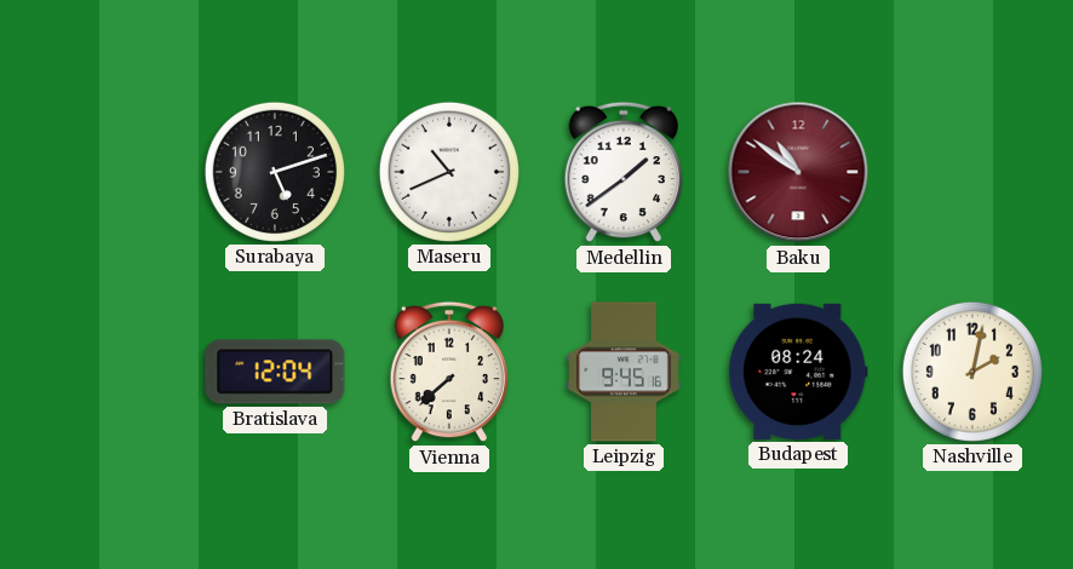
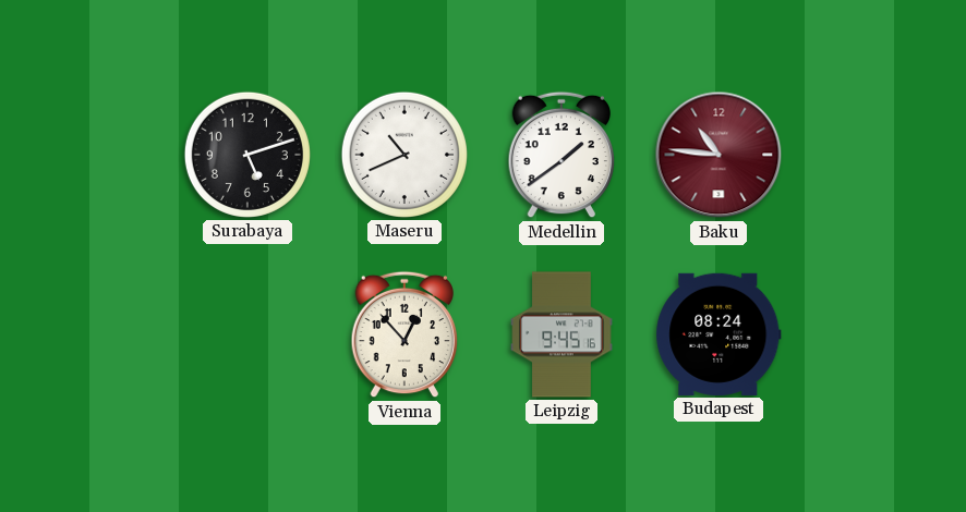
Baku: 10:51 -> 10:46
Bratislava: 12:04 -> none
Vienna: 7:38 -> 12:53
Nashville: 2:02 -> none
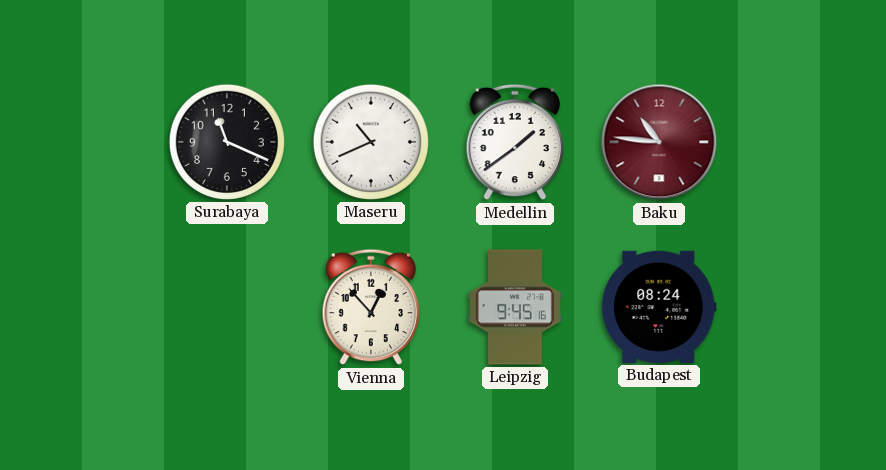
Surabaya: 5:12 -> 11:19
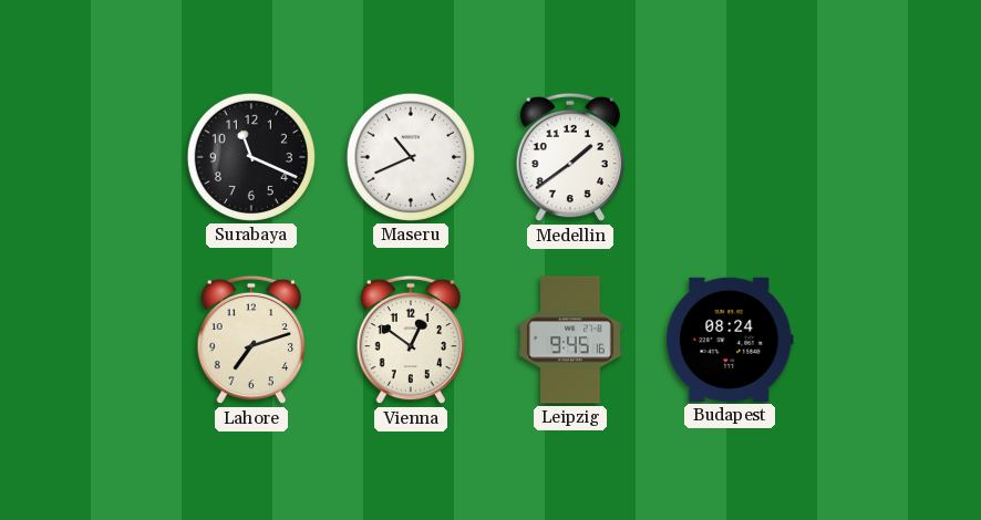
Baku: 10:46 -> none
Lahore: none -> 7:12
Vienna: 12:53 -> 12:51
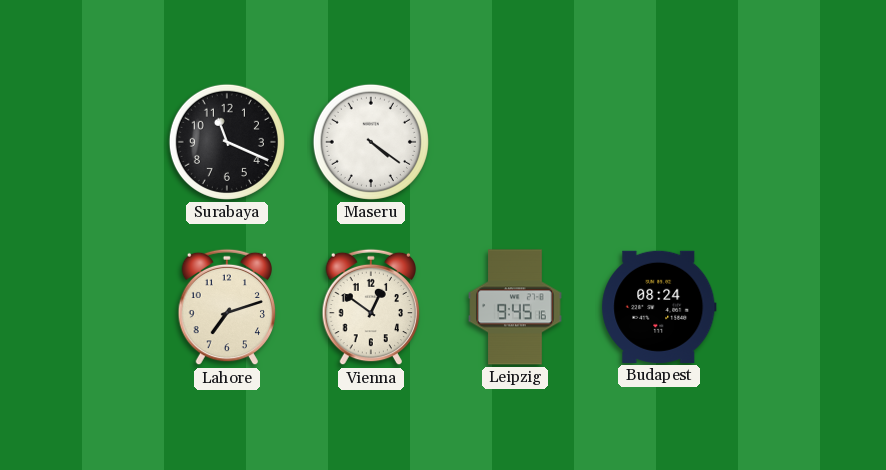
Maseru: 10:41 -> 4:21
Medellin: 1:39 -> none
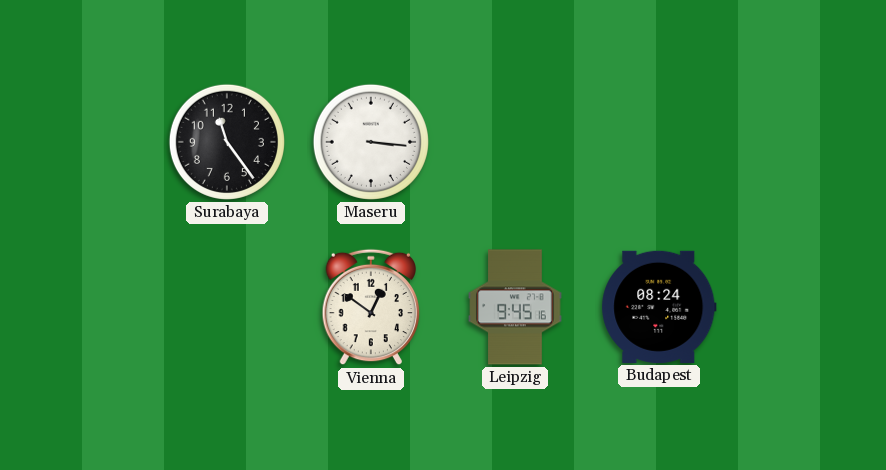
Surabaya: 11:19 -> 11:24
Maseru: 4:21 -> 3:16
Lahore: 7:12 -> none
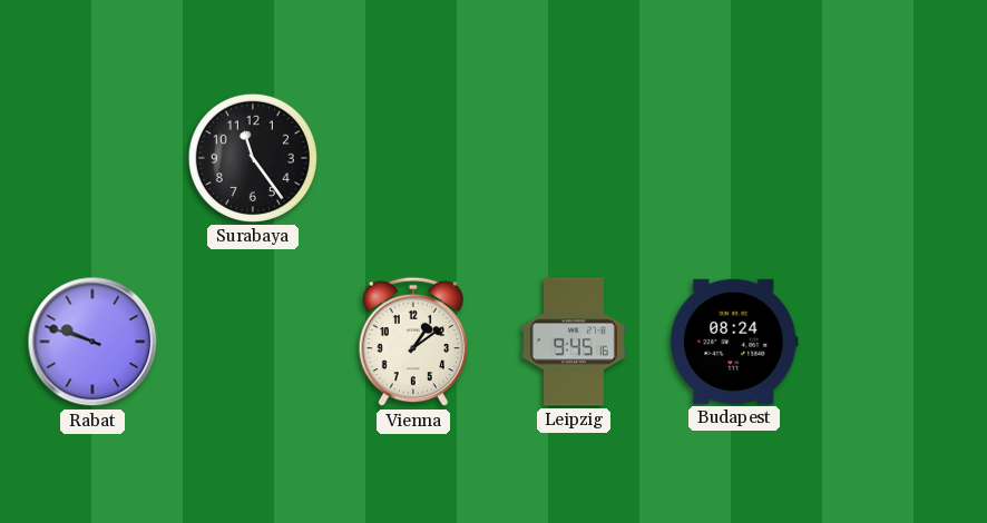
Maseru: 3:16 -> none
Rabat: none -> 9:48
Vienna: 12:51 -> 1:09
